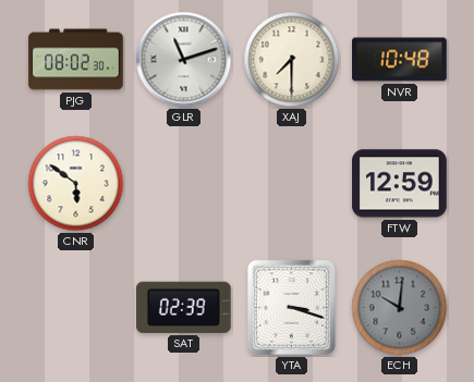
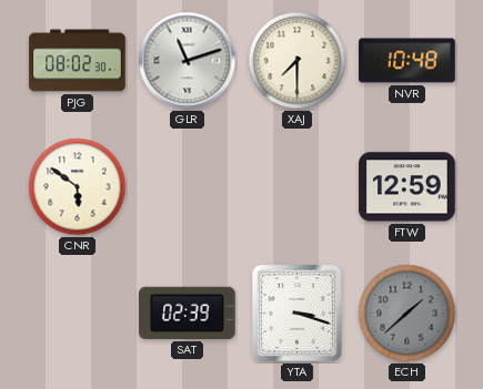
ECH: 10:01 -> 1:38
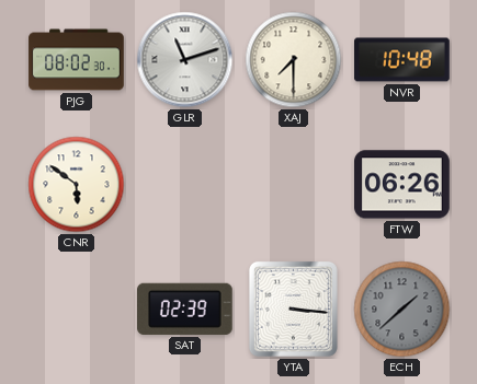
FTW: 12:59 -> 06:26
YTA: 3:18 -> 3:16
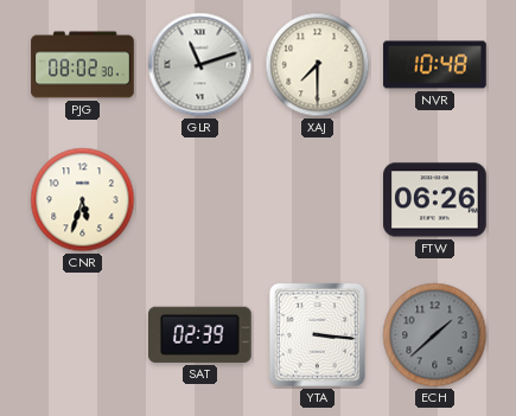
CNR: 5:51 -> 5:33
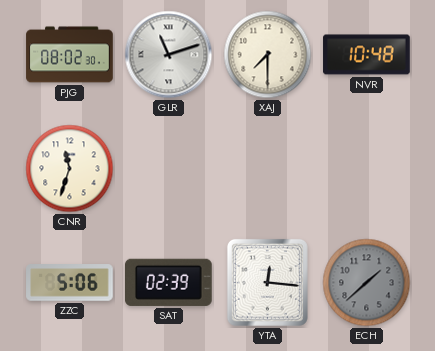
CNR: 5:33 -> 11:33
FTW: 06:26 -> none
ZZC: none -> 5:06
YTA: 3:16 -> 12:16
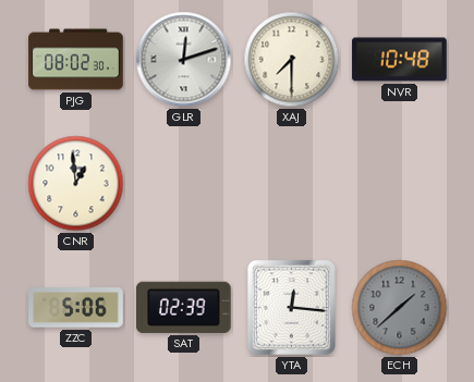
GLR: 11:12 -> 12:12
CNR: 11:33 -> 12:59
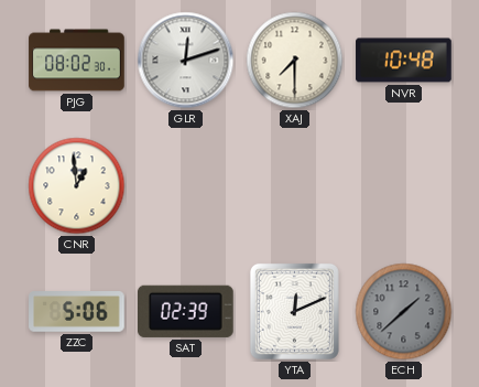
YTA: 12:16 -> 12:11
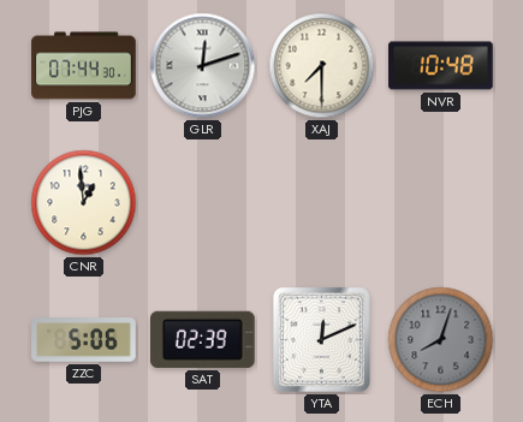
PJG: 08:02 -> 07:44
ECH: 1:38 -> 8:03
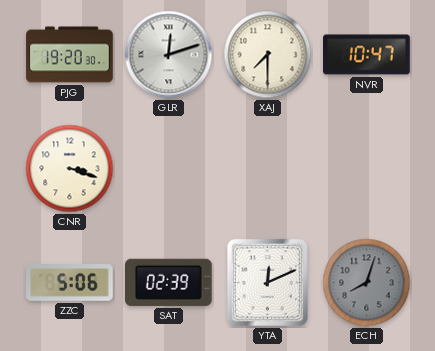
PJG: 07:44 -> 19:20
NVR: 10:48 -> 10:47
CNR: 12:59 -> 3:18
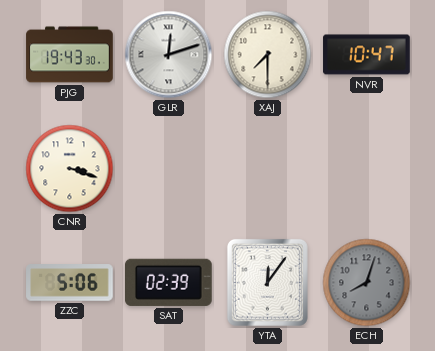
PJG: 19:20 -> 19:43
YTA: 12:11 -> 12:06
